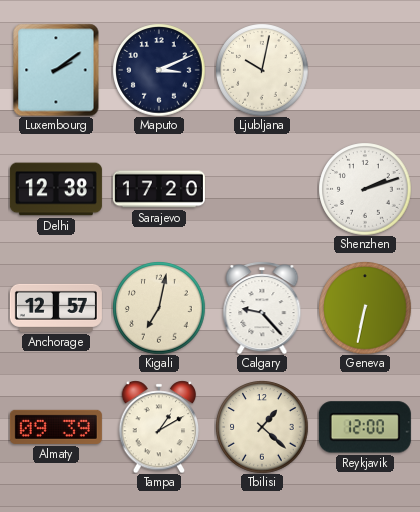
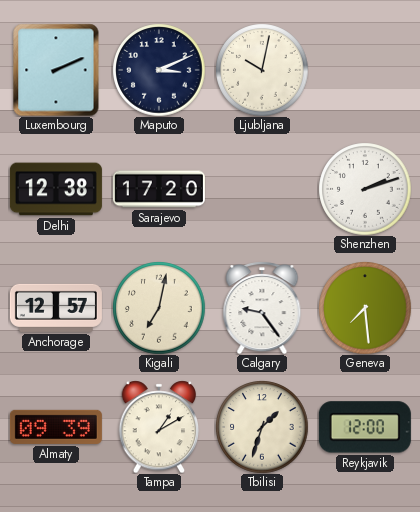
Luxembourg: 2:09 -> 2:11
Calgary: 9:23 -> 9:24
Geneva: 6:32 -> 7:29
Tbilisi: 1:22 -> 1:33
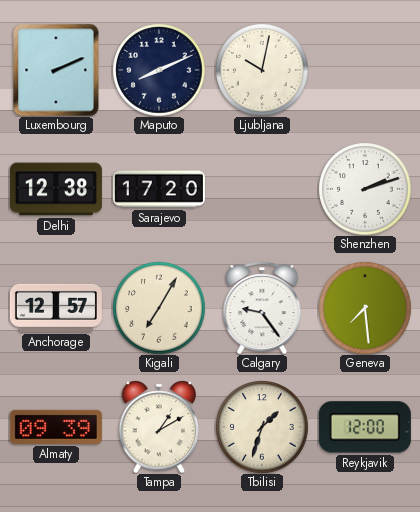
Maputo: 3:11 -> 8:11
Kigali: 7:02 -> 7:05
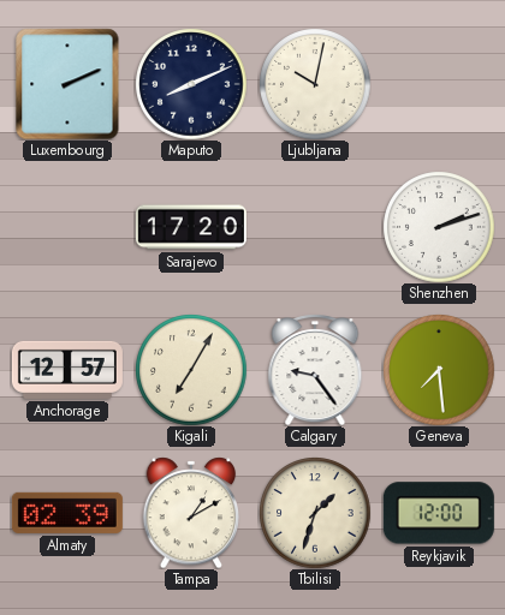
Delhi: 12:38 -> none
Almaty: 09:39 -> 02:39
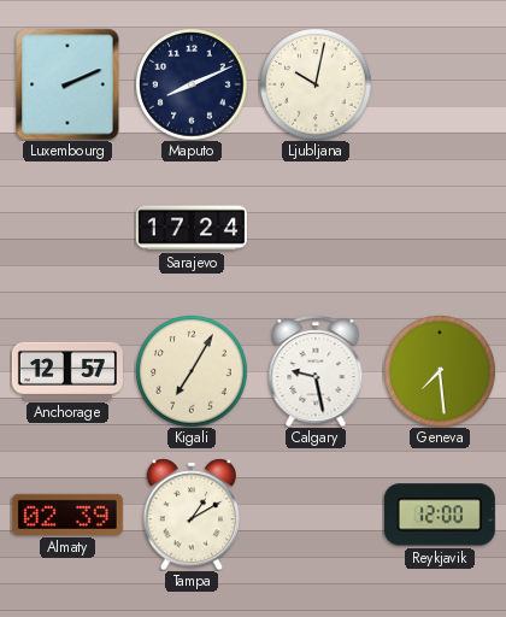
Sarajevo: 17:20 -> 17:24
Shenzhen: 2:12 -> none
Calgary: 9:24 -> 9:28
Tbilisi: 1:33 -> none
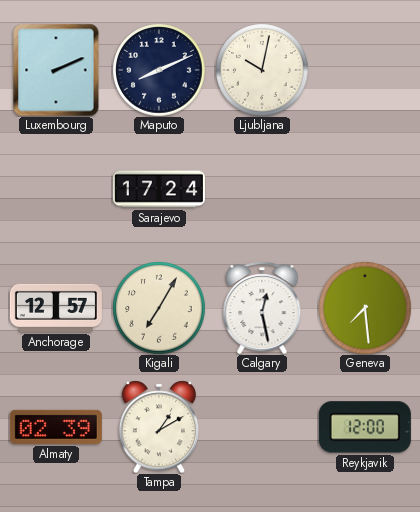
Calgary: 9:28 -> 12:28
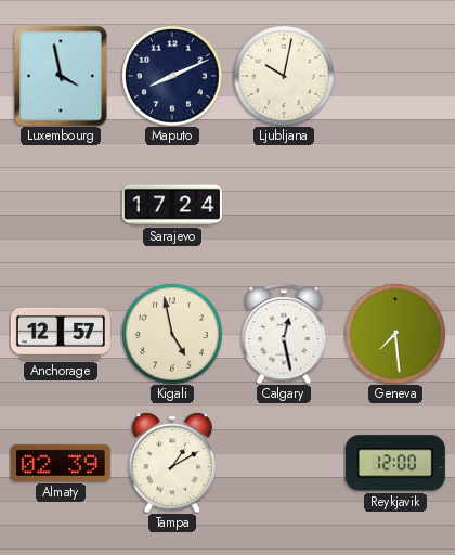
Luxembourg: 2:11 -> 3:58
Kigali: 7:05 -> 4:58
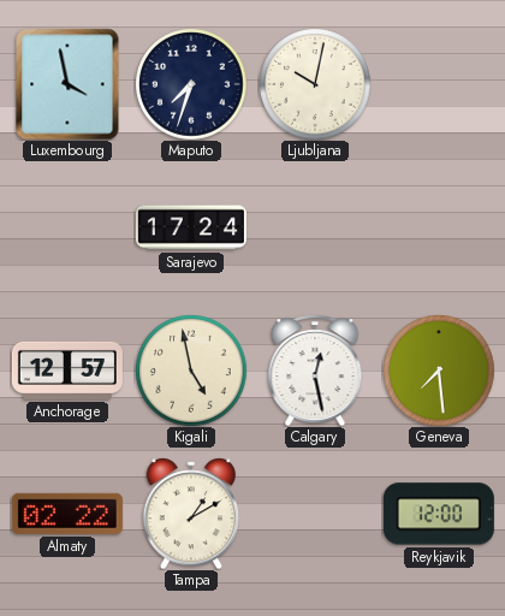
Maputo: 8:11 -> 7:33
Almaty: 02:39 -> 02:22
